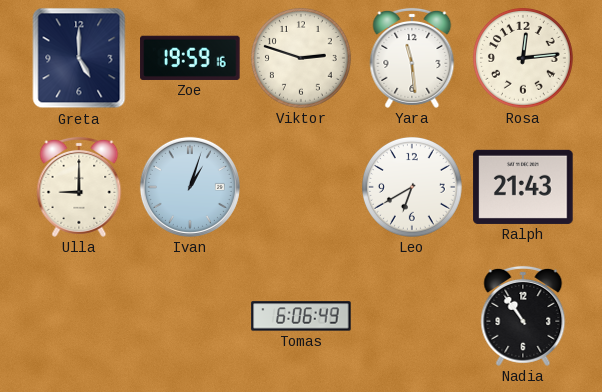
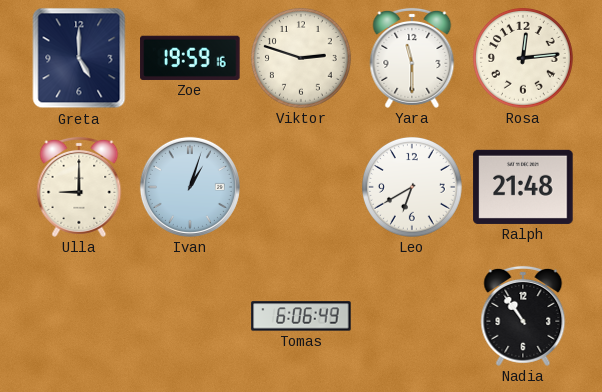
Yara: 11:29 -> 11:30
Ralph: 21:43 -> 21:48
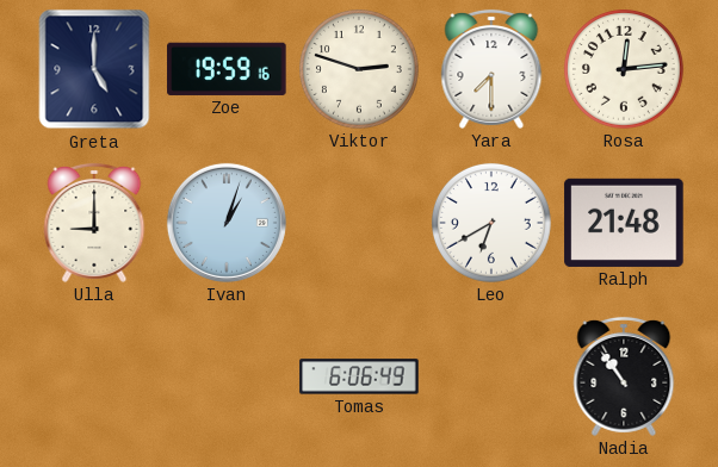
Yara: 11:30 -> 7:30
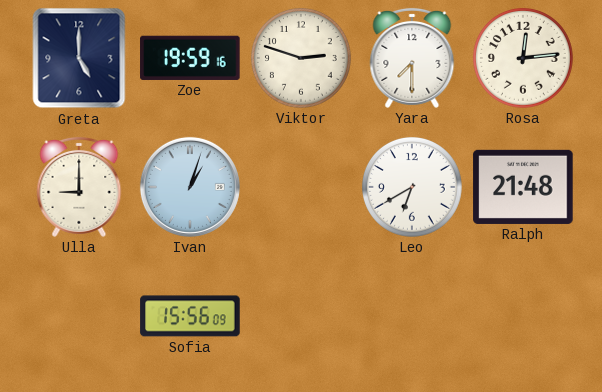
Sofia: none -> 15:56
Tomas: 6:06 -> none
Nadia: 10:54 -> none
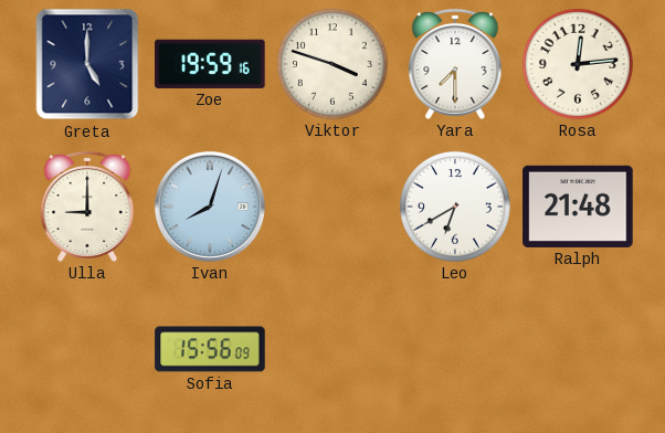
Viktor: 2:48 -> 3:48
Ivan: 1:03 -> 8:03
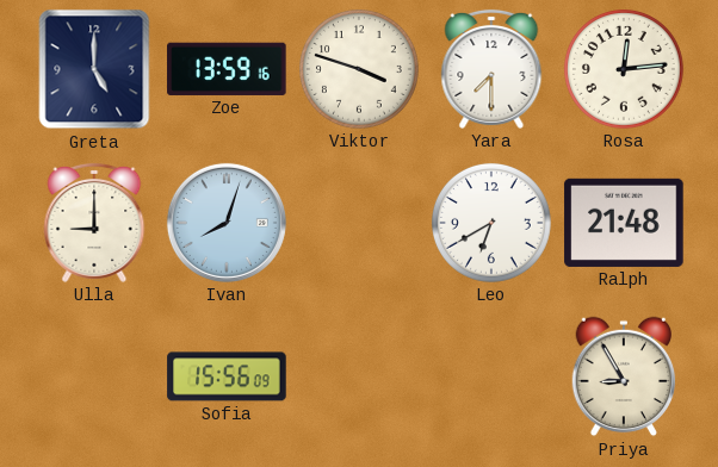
Zoe: 19:59 -> 13:59
Priya: none -> 8:55
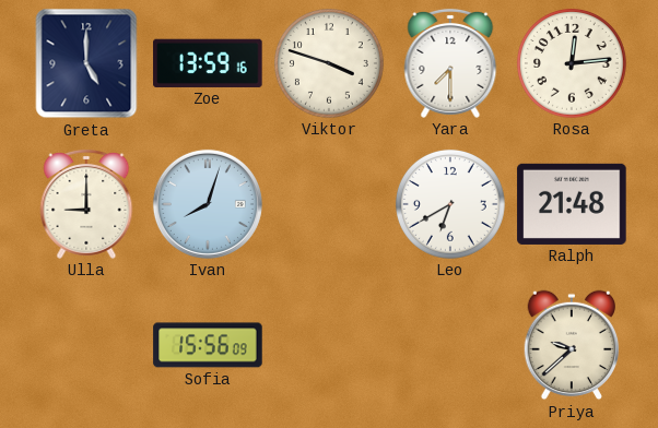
Priya: 8:55 -> 9:38
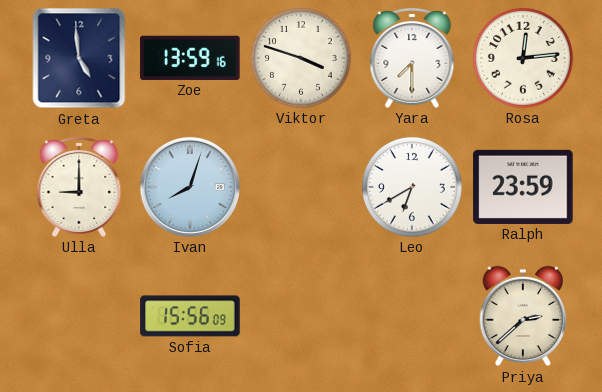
Greta: 5:00 -> 4:59
Ralph: 21:48 -> 23:59
Priya: 9:38 -> 2:38
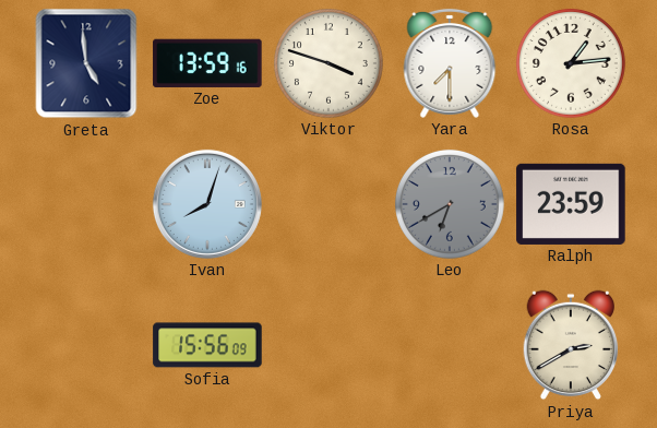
Rosa: 12:14 -> 1:14
Ulla: 9:00 -> none
Leo dial: white -> grey
Priya: 2:38 -> 2:40
